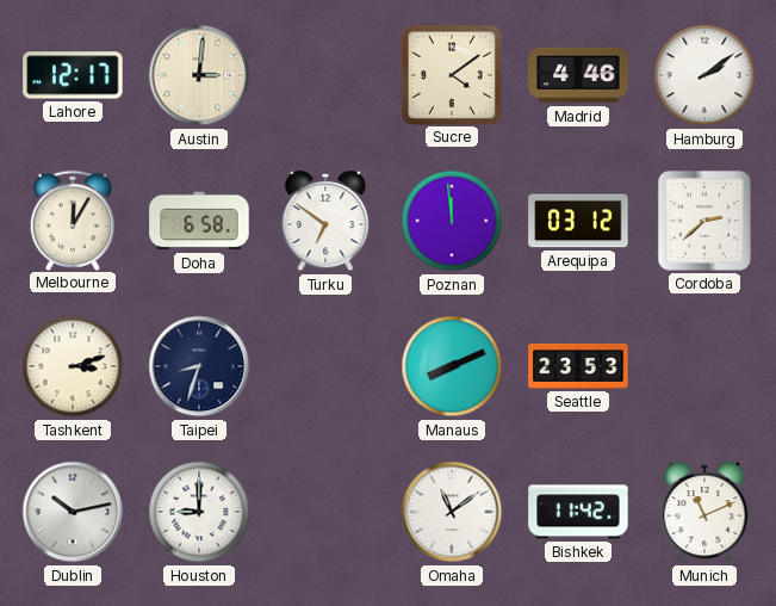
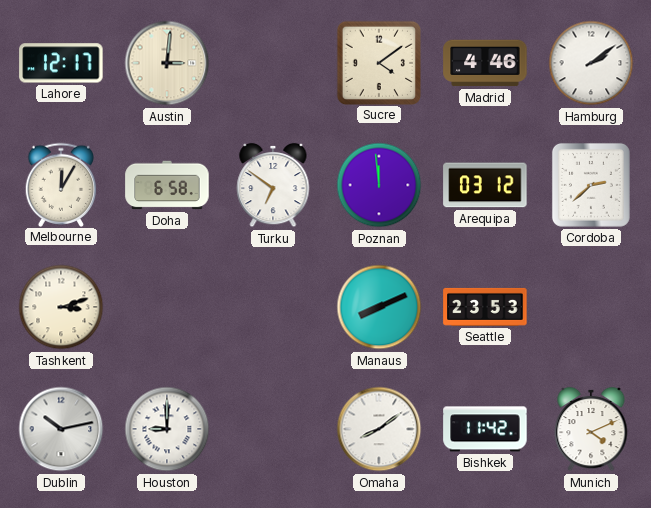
Taipei: 8:33 -> none
Omaha: 11:09 -> 8:09
Munich: 11:11 -> 4:11
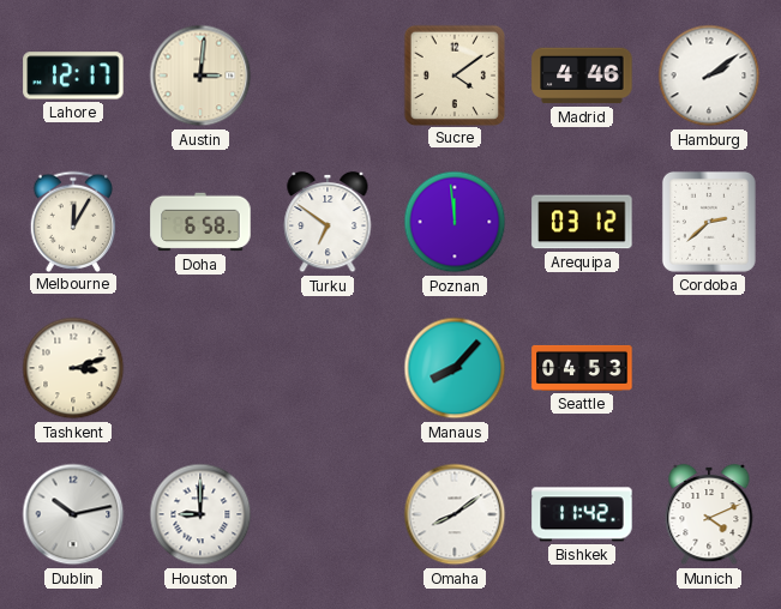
Manaus: 8:11 -> 8:07
Seattle: 23:53 -> 04:53
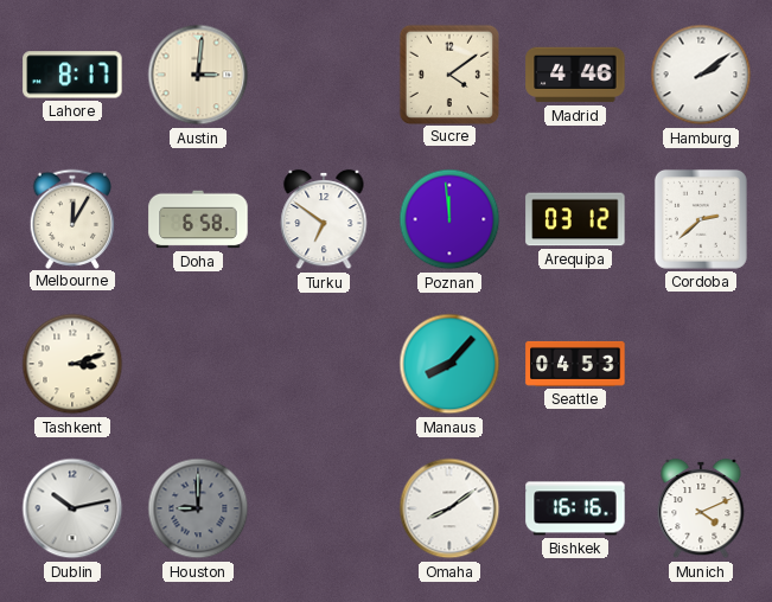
Lahore: 12:17 -> 8:17
Houston dial: white -> grey
Bishkek: 11:42 -> 16:16
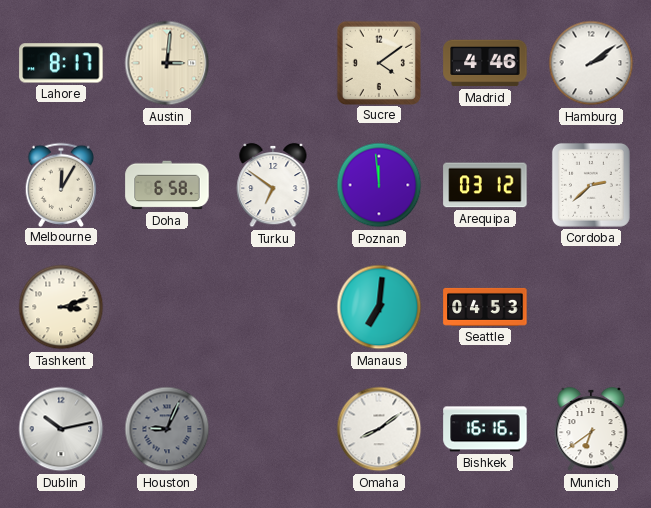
Manaus: 8:07 -> 7:01
Houston: 9:00 -> 9:04
Munich: 4:11 -> 6:39
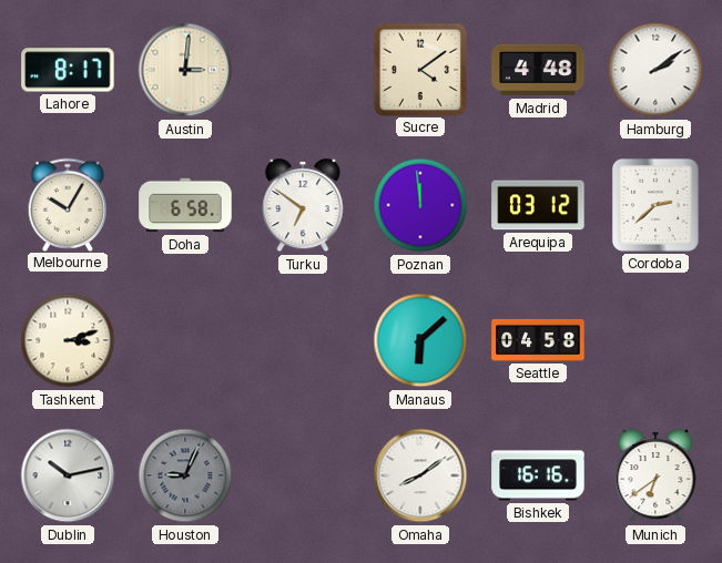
Madrid: 4:46 -> 4:48
Melbourne: 12:05 -> 10:05
Manaus: 7:01 -> 6:08
Seattle: 04:53 -> 04:58
